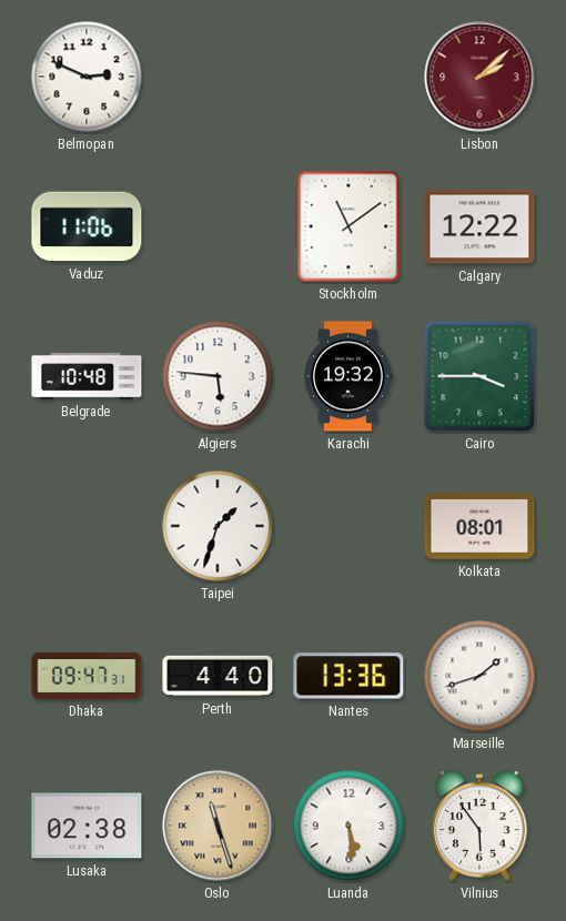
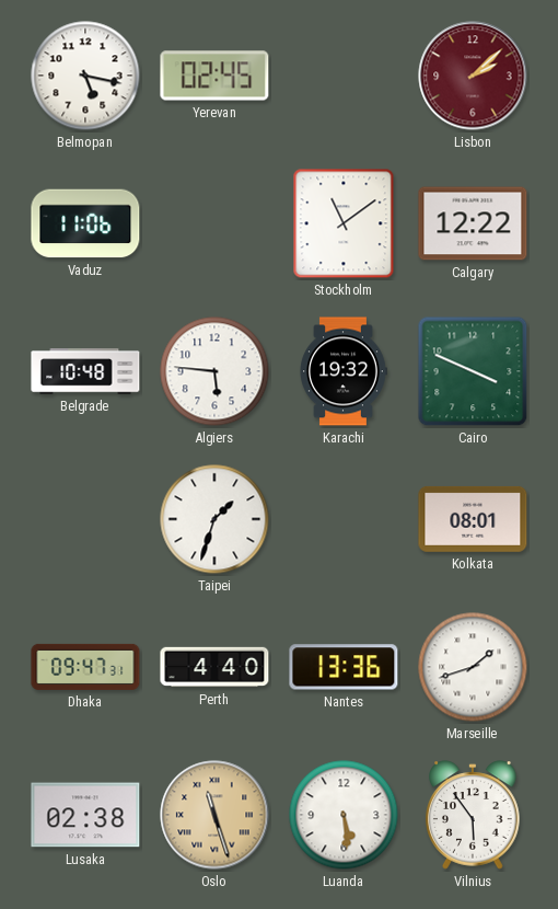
Belmopan: 2:49 -> 5:17
Yerevan: none -> 02:45
Cairo: 3:45 -> 3:49
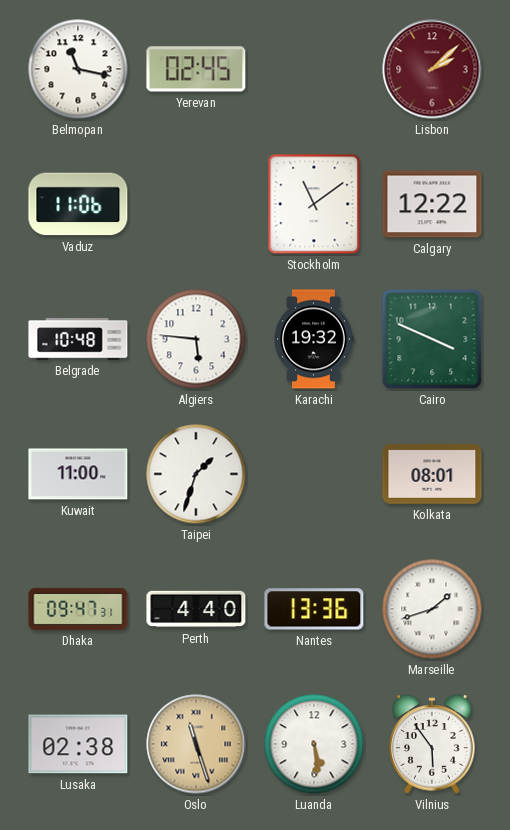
Belmopan: 5:17 -> 11:17
Kuwait: none -> 11:00
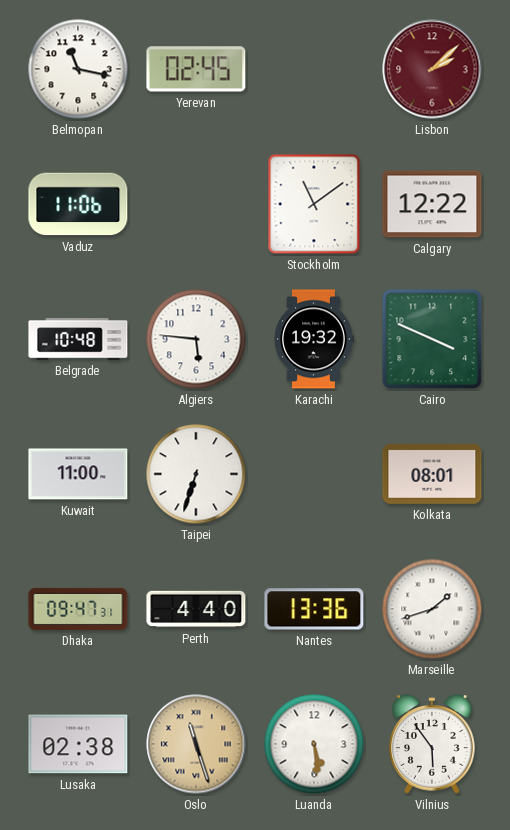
Taipei: 1:33 -> 6:33
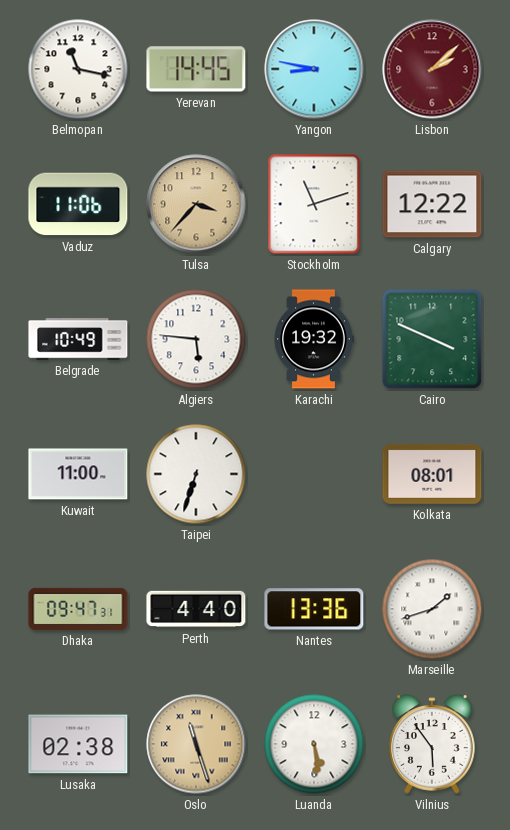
Yerevan: 02:45 -> 14:45
Yangon: none -> 8:47
Tulsa: none -> 3:37
Stockholm: 11:09 -> 11:12
Belgrade: 10:48 -> 10:49
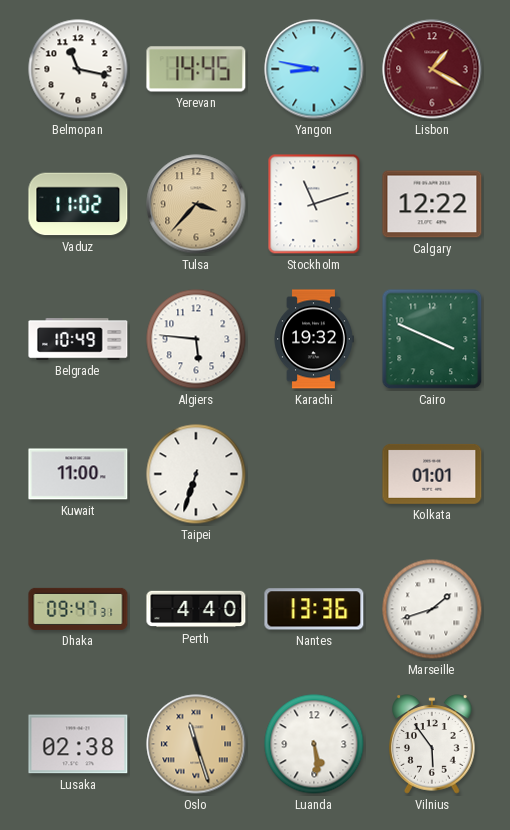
Lisbon: 2:08 -> 1:20
Vaduz: 11:06 -> 11:02
Kolkata: 08:01 -> 01:01
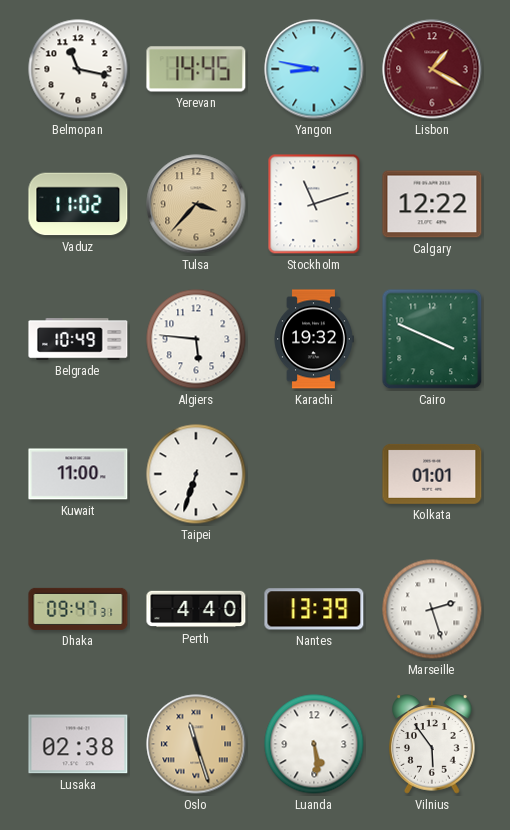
Nantes: 13:36 -> 13:39
Marseille: 1:42 -> 2:27
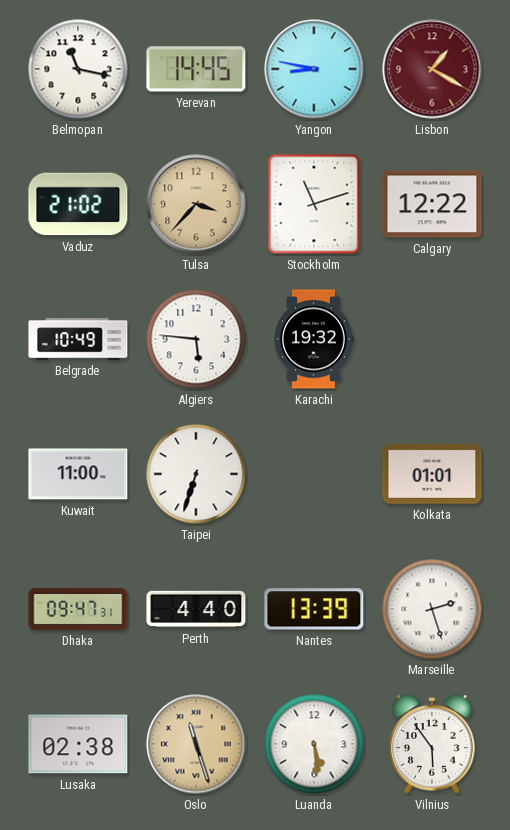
Vaduz: 11:02 -> 21:02
Cairo: 3:49 -> none
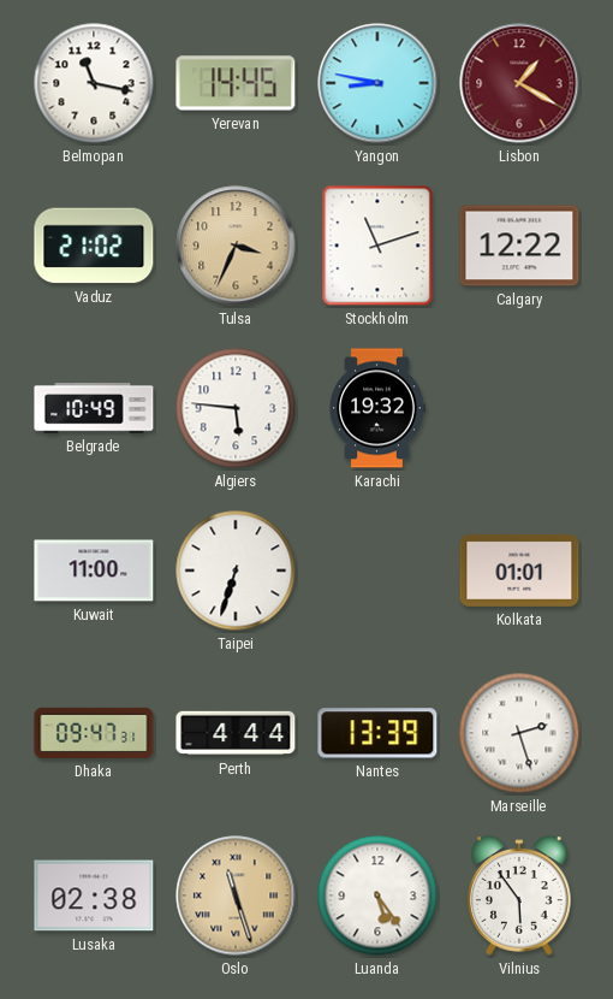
Tulsa: 3:37 -> 3:34
Perth: 4:40 -> 4:44
Luanda: 5:29 -> 5:24
